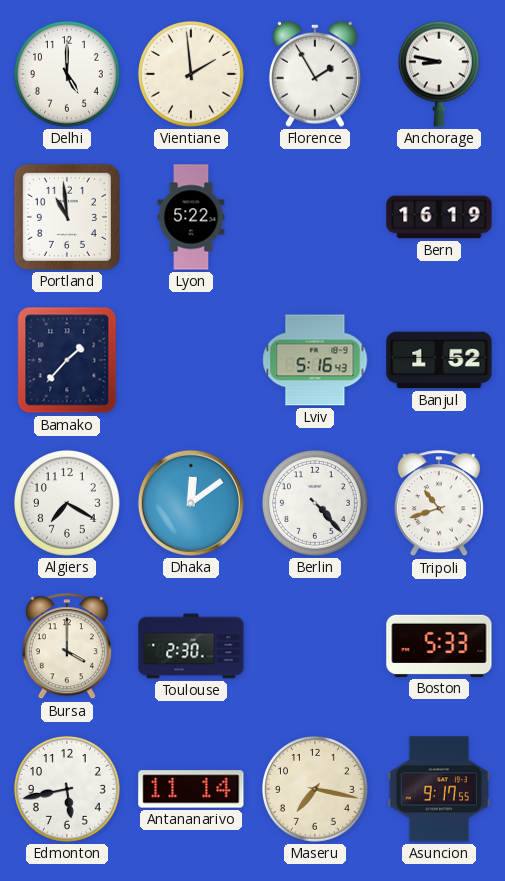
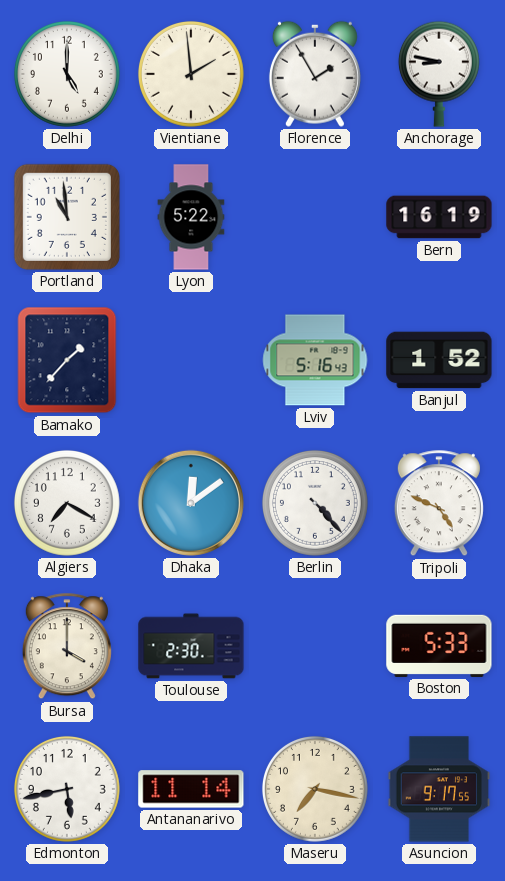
Tripoli: 10:42 -> 4:49
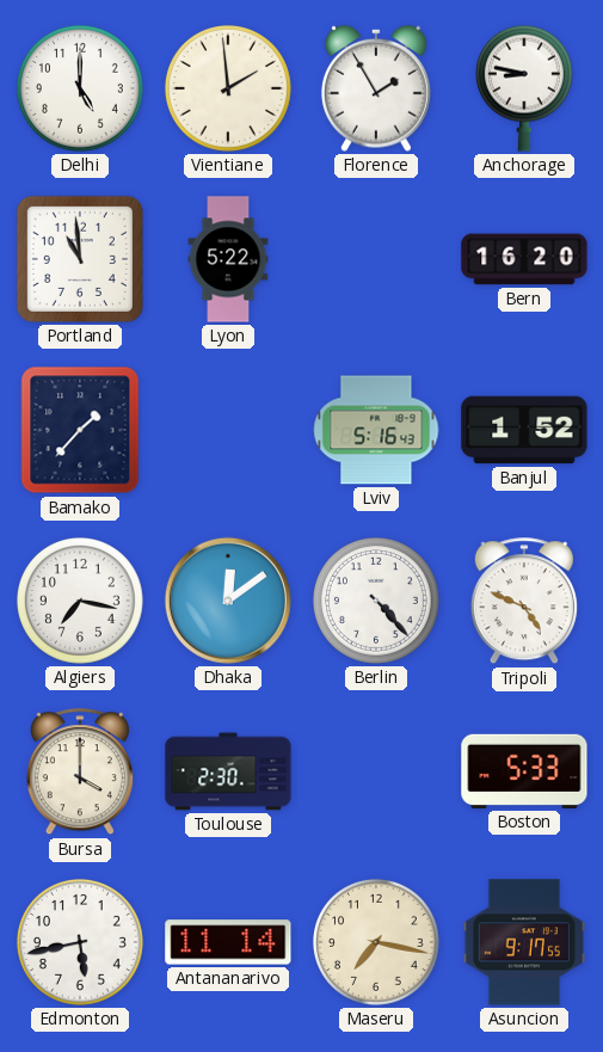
Bern: 16:19 -> 16:20
Algiers: 7:20 -> 7:17
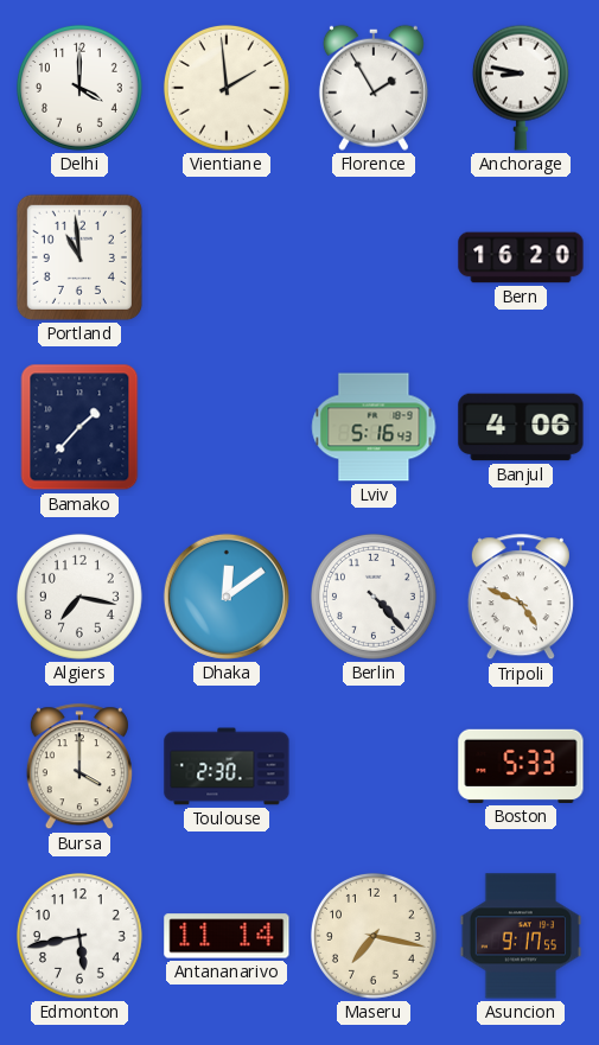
Delhi: 5:00 -> 4:00
Lyon: 5:22 -> none
Banjul: 1:52 -> 4:06
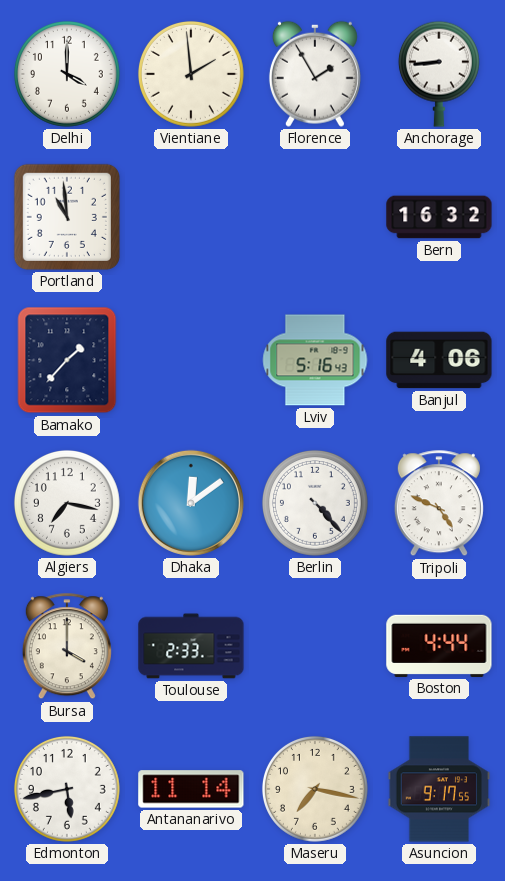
Anchorage: 8:47 -> 8:44
Bern: 16:20 -> 16:32
Toulouse: 2:30 -> 2:33
Boston: 5:33 -> 4:44
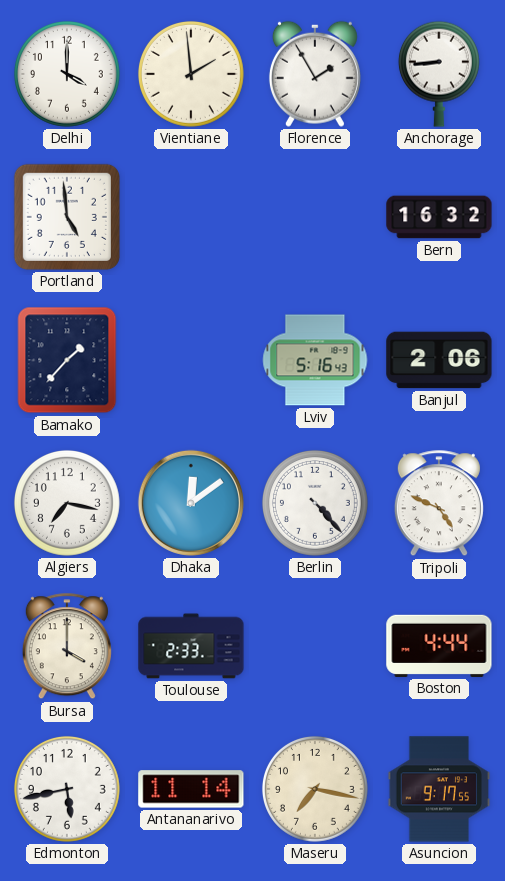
Portland: 10:59 -> 4:59
Banjul: 4:06 -> 2:06
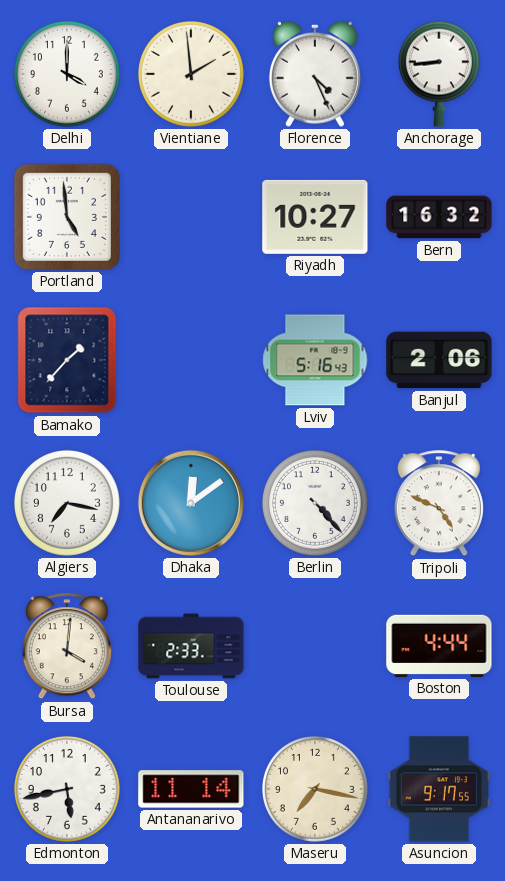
Florence: 1:55 -> 4:26
Riyadh: none -> 10:27
Bursa: 4:00 -> 4:01
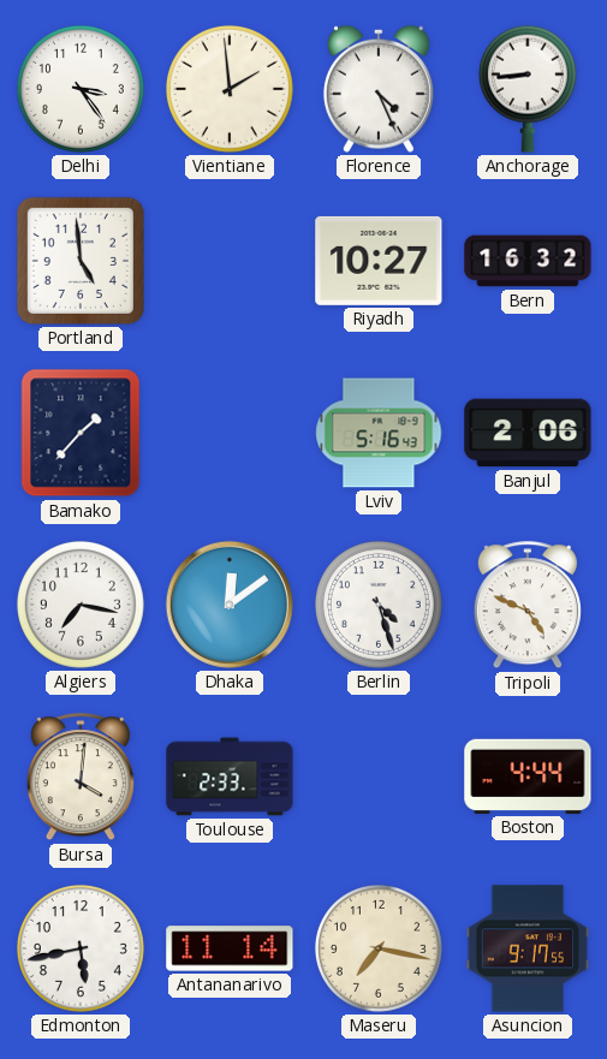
Delhi: 4:00 -> 3:24
Berlin: 4:23 -> 4:27
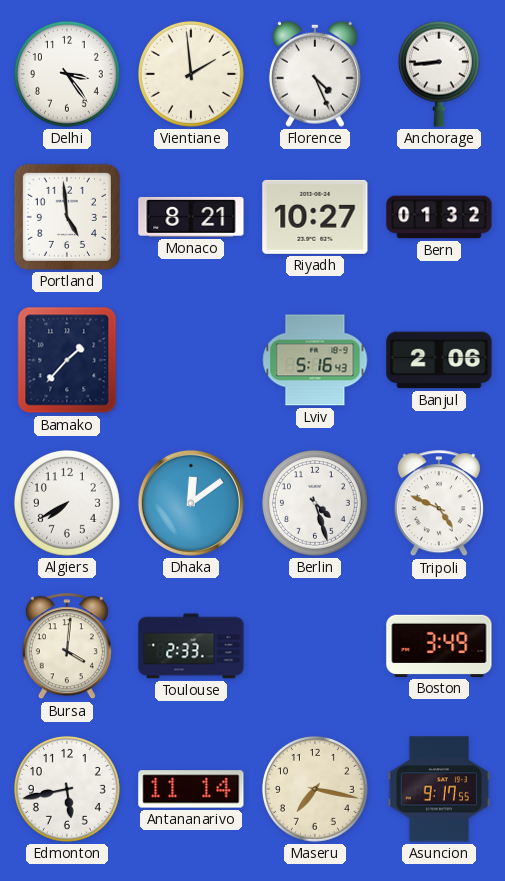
Monaco: none -> 8:21
Bern: 16:32 -> 01:32
Algiers: 7:17 -> 7:40
Boston: 4:44 -> 3:49
